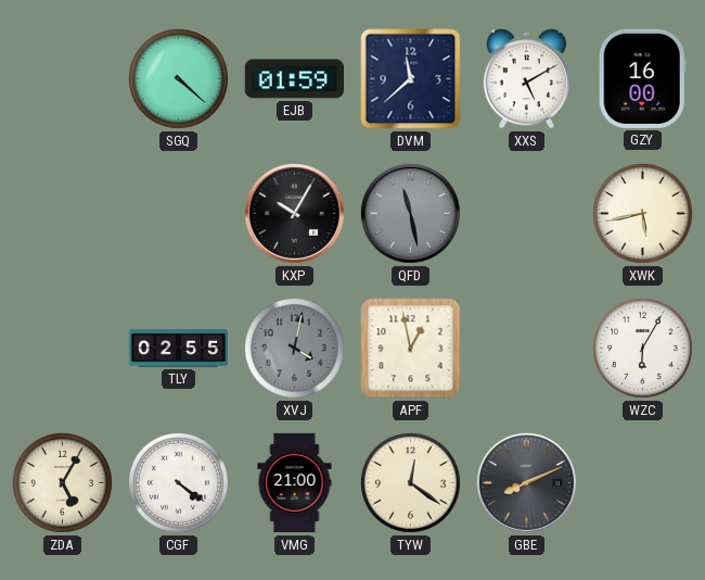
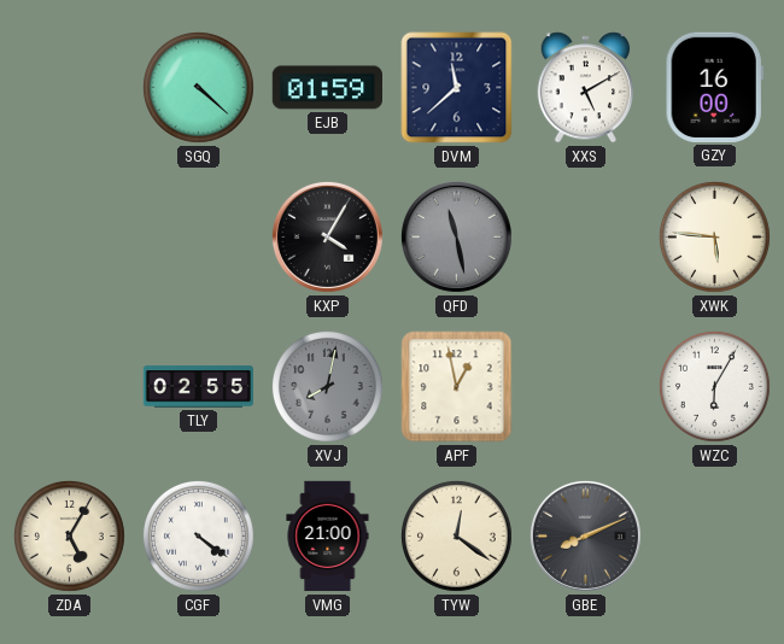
KXP: 10:05 -> 4:05
XWK: 5:43 -> 5:46
XVJ: 4:02 -> 8:02
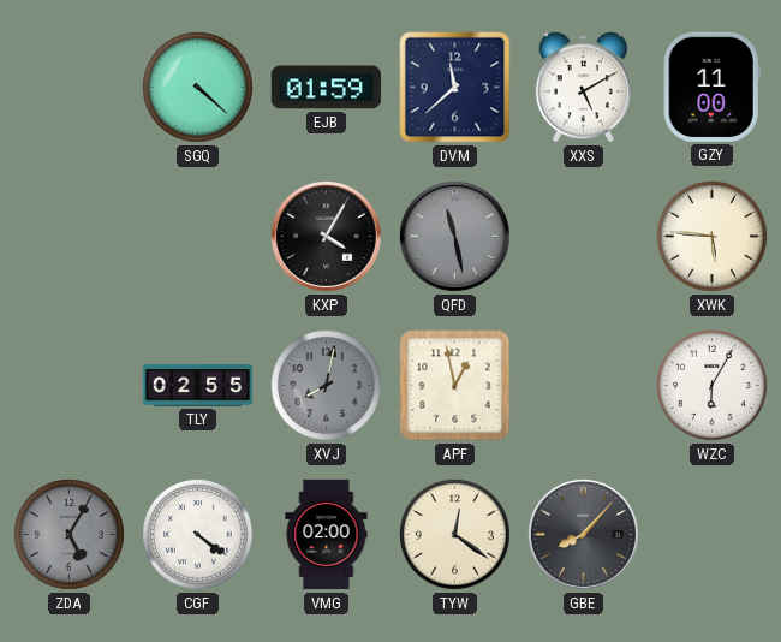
GZY: 16:00 -> 11:00
ZDA dial: cream -> grey
VMG: 21:00 -> 02:00
GBE: 8:11 -> 8:07
